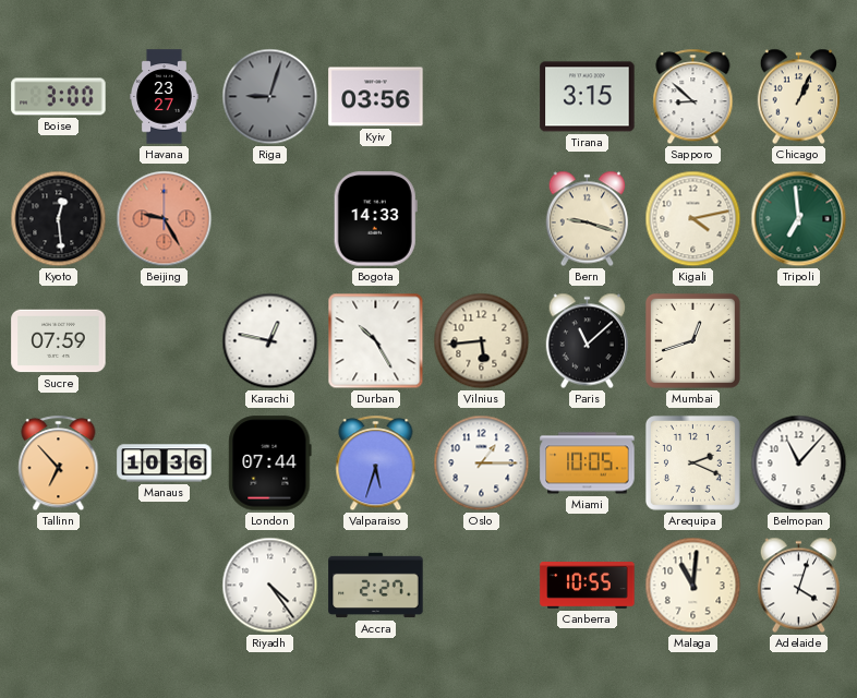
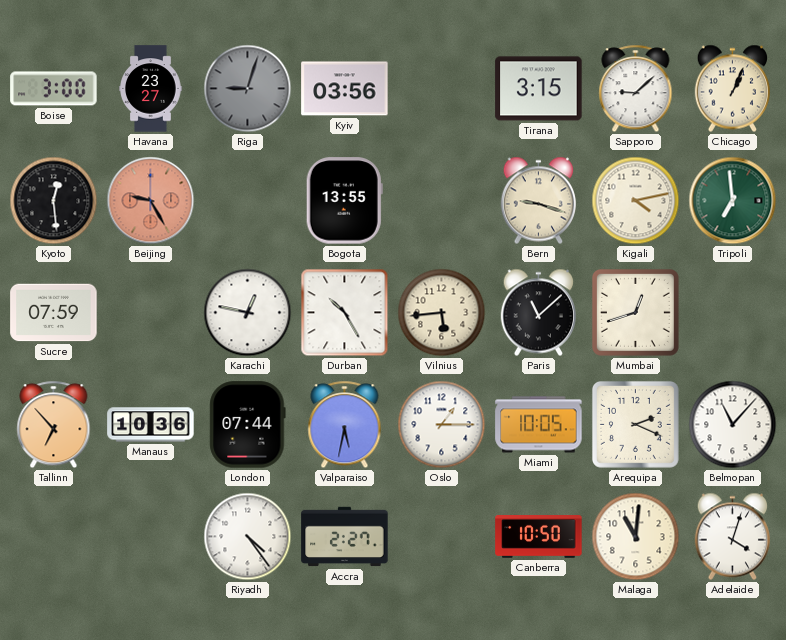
Sapporo: 8:52 -> 9:08
Bogota: 14:33 -> 13:55
Valparaiso: 5:33 -> 5:32
Canberra: 10:55 -> 10:50
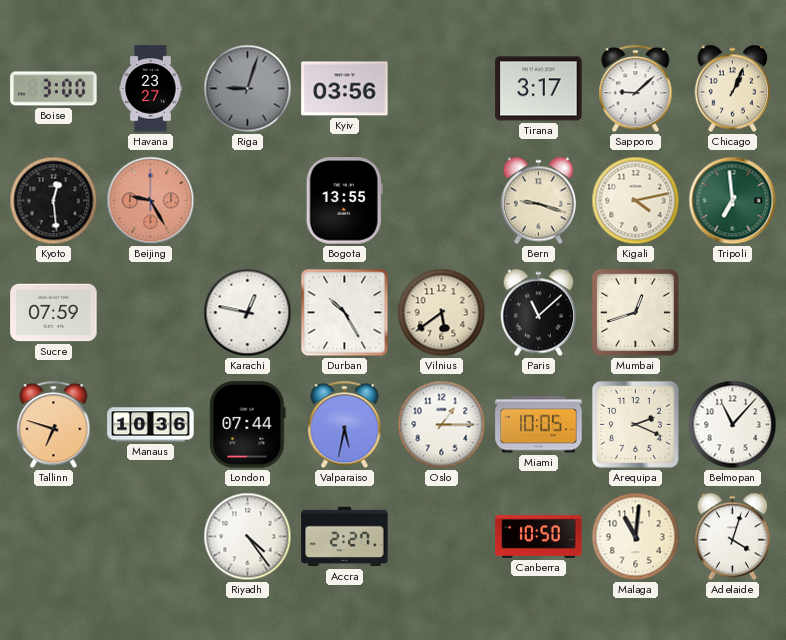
Tirana: 3:15 -> 3:17
Vilnius: 5:44 -> 5:39
Tallinn: 6:53 -> 6:48
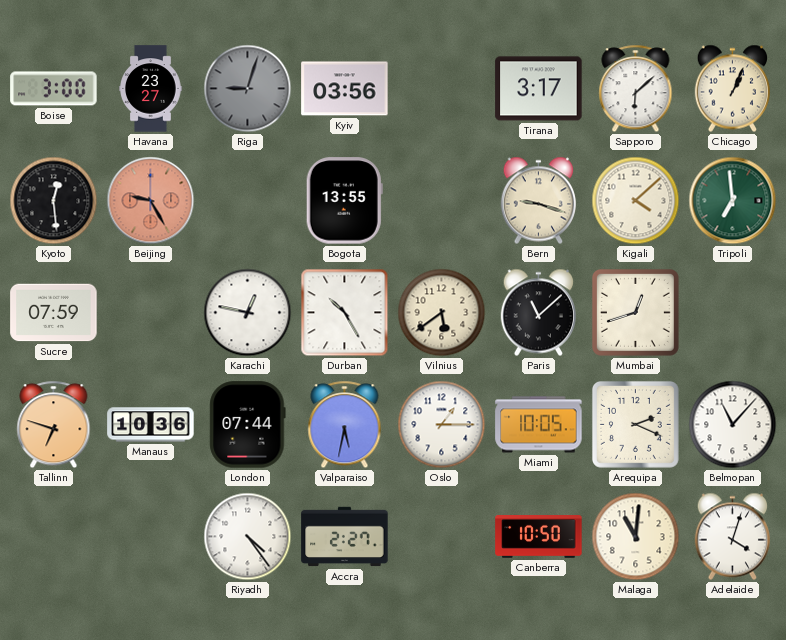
Sapporo: 9:08 -> 6:08
Kigali: 4:13 -> 4:08
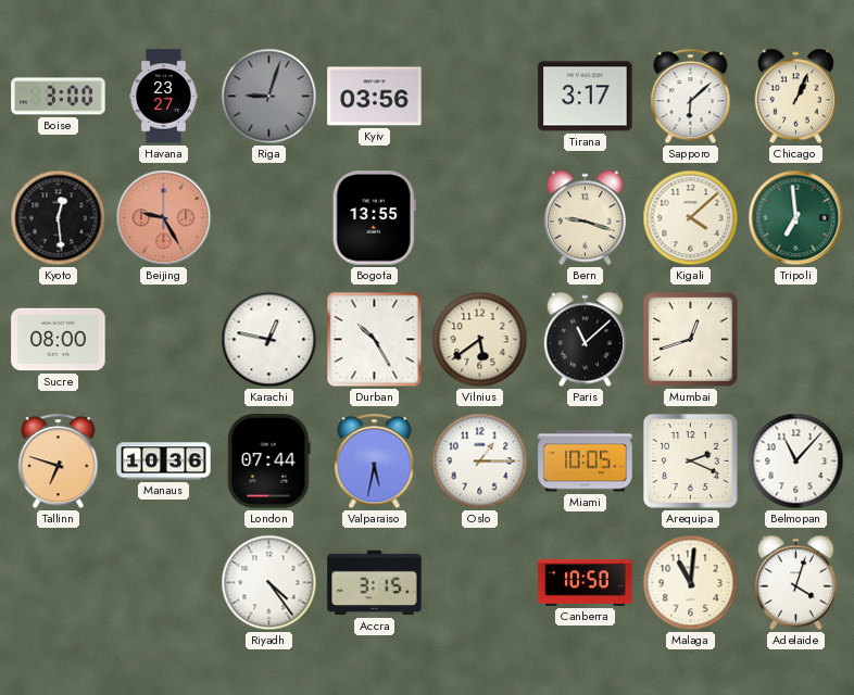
Sucre: 07:59 -> 08:00
Accra: 2:27 -> 3:15
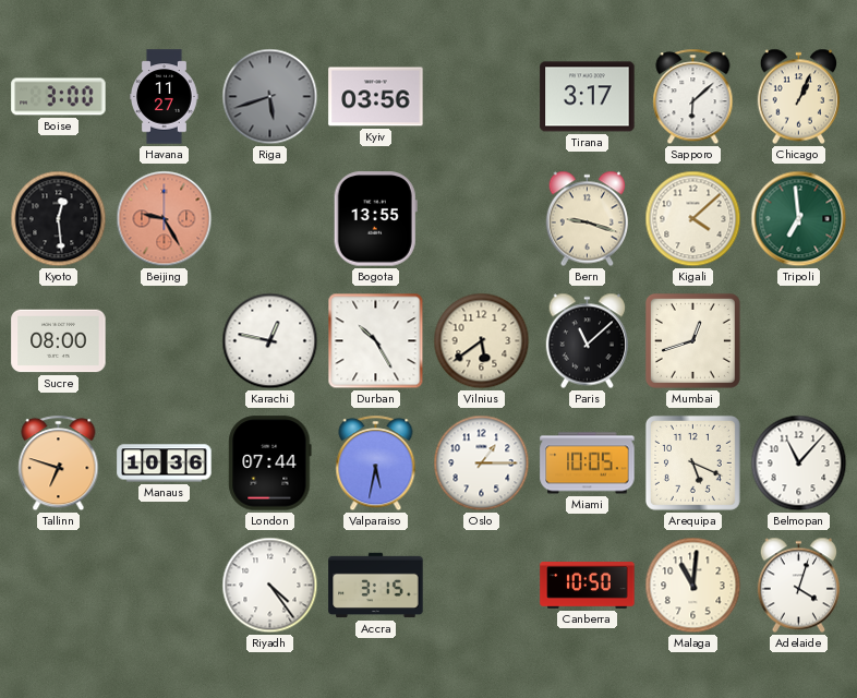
Havana: 23:27 -> 11:27
Riga: 9:03 -> 5:42
Arequipa: 2:19 -> 5:19
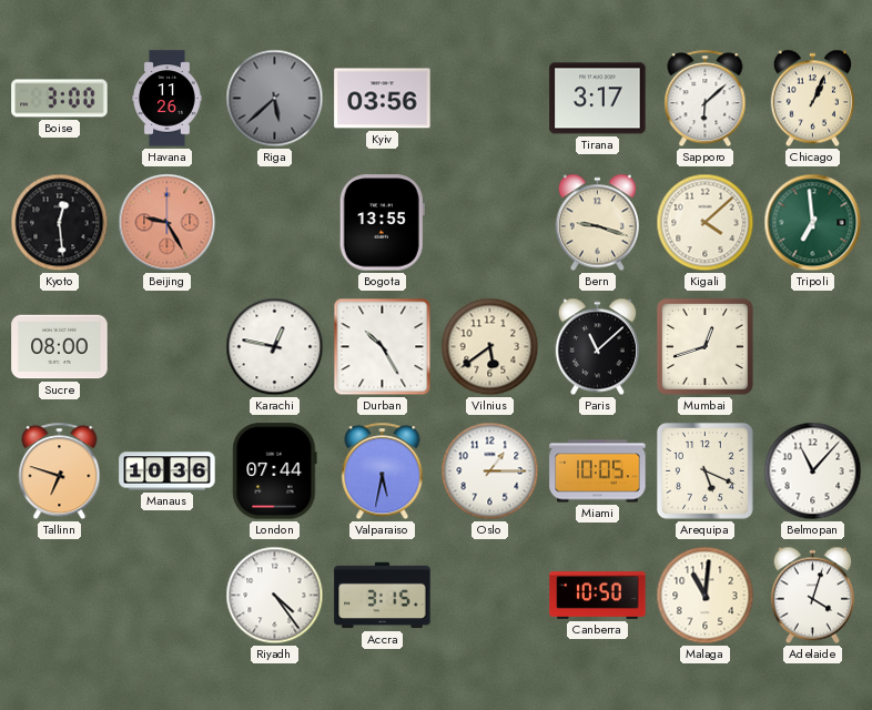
Havana: 11:27 -> 11:26
Riga: 5:42 -> 5:38
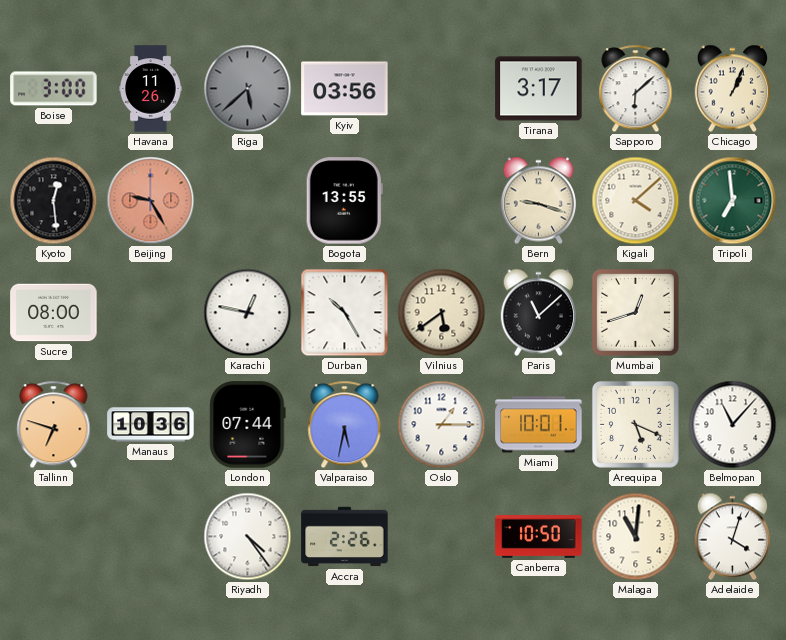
Miami: 10:05 -> 10:01
Accra: 3:15 -> 2:26
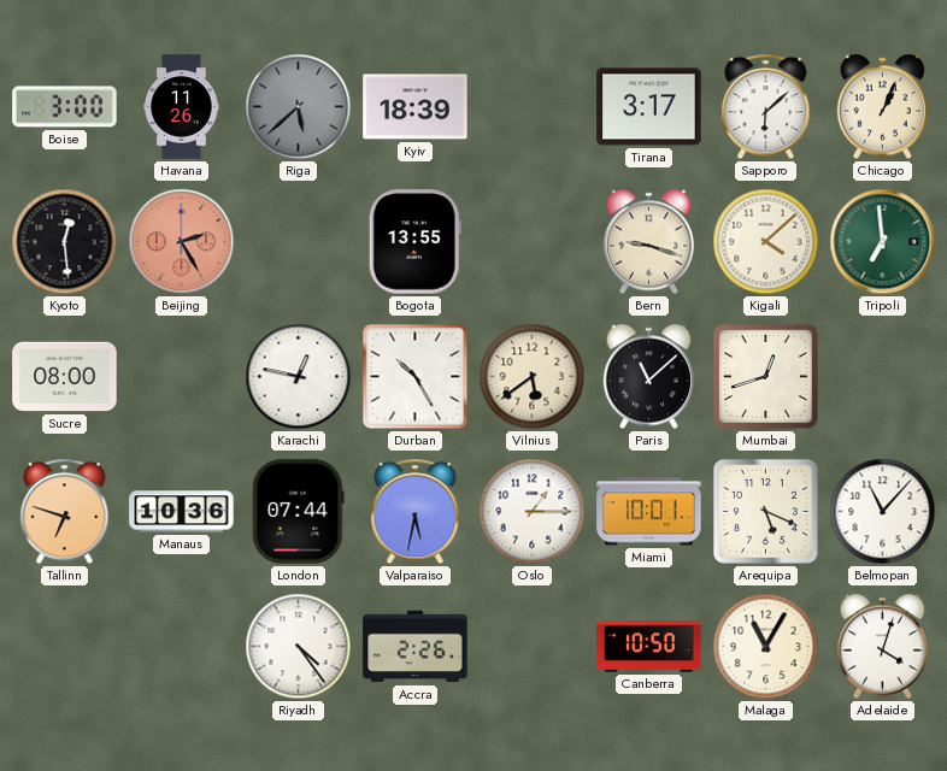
Kyiv: 03:56 -> 18:39
Beijing: 9:25 -> 2:25
Malaga: 11:01 -> 11:05
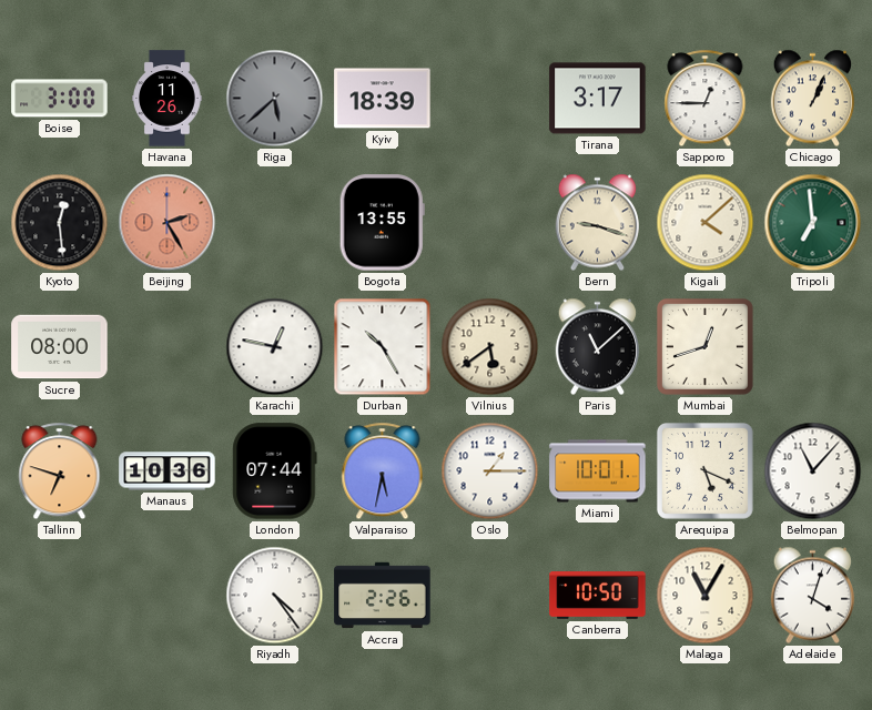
Sapporo: 6:08 -> 12:45
